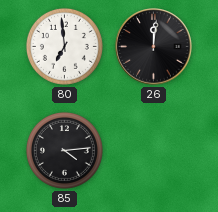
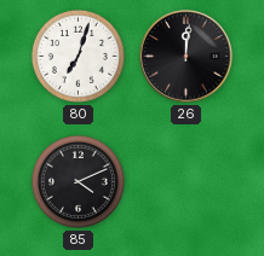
80: 6:59 -> 7:03
85: 4:14 -> 4:11
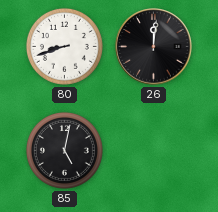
80: 7:03 -> 8:42
85: 4:11 -> 5:02
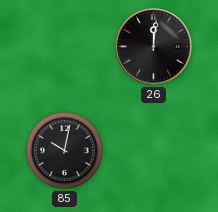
80: 8:42 -> none
85: 5:02 -> 10:02
